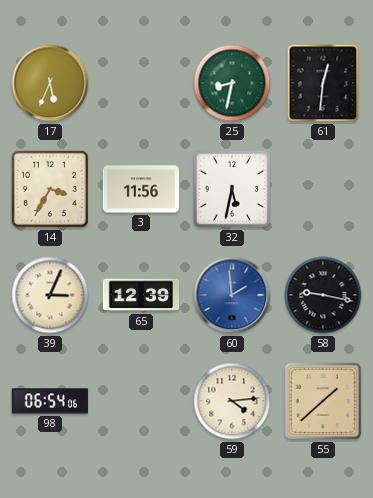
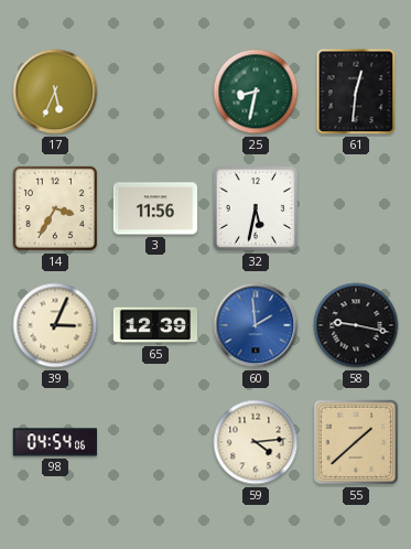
98: 06:54 -> 04:54
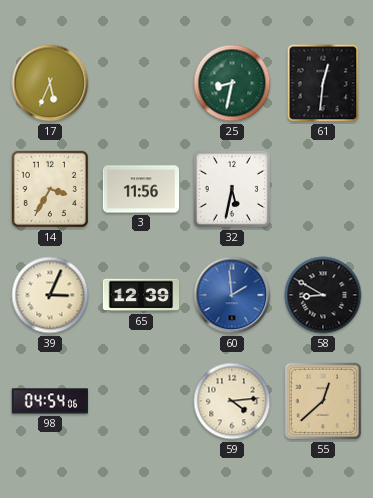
58: 9:17 -> 8:50
55: 1:38 -> 12:38
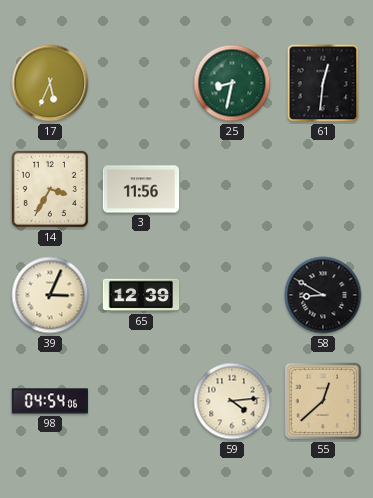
32: 5:32 -> none
60: 1:59 -> none
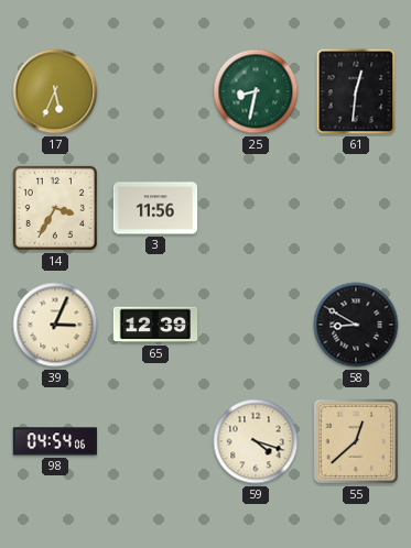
59: 4:14 -> 4:18
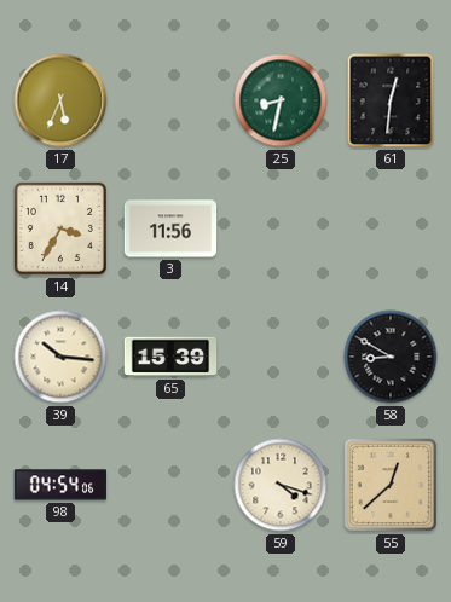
39: 3:04 -> 10:16
65: 12:39 -> 15:39
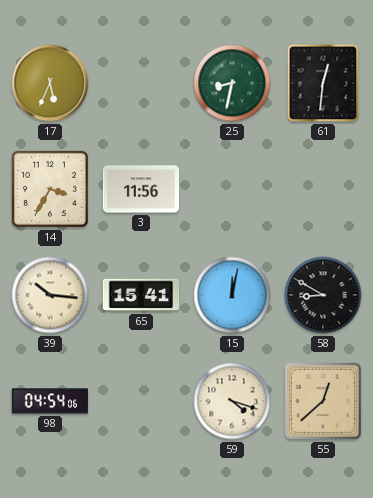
65: 15:39 -> 15:41
15: none -> 12:02
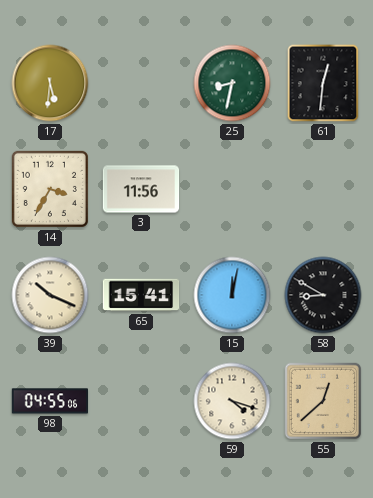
17: 5:34 -> 5:31
39: 10:16 -> 10:19
98: 04:54 -> 04:55
